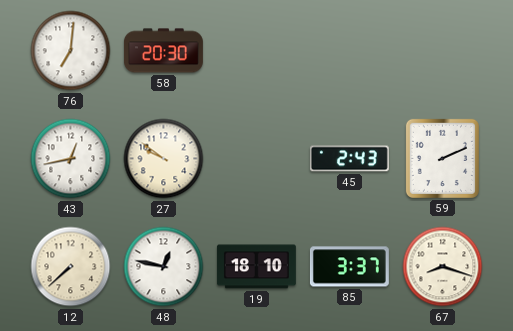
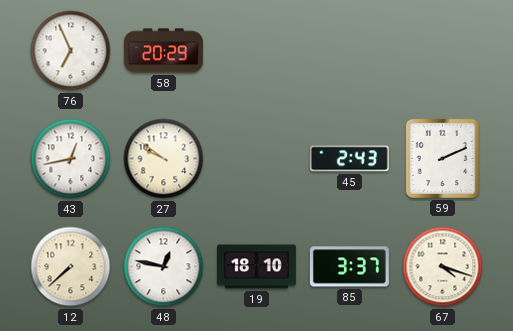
76: 7:01 -> 6:56
58: 20:30 -> 20:29
67: 8:18 -> 4:18
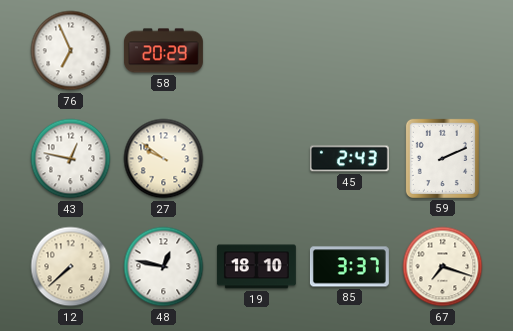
43: 12:43 -> 12:47
67: 4:18 -> 7:18
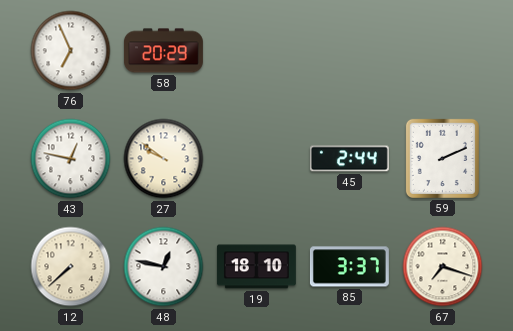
45: 2:43 -> 2:44
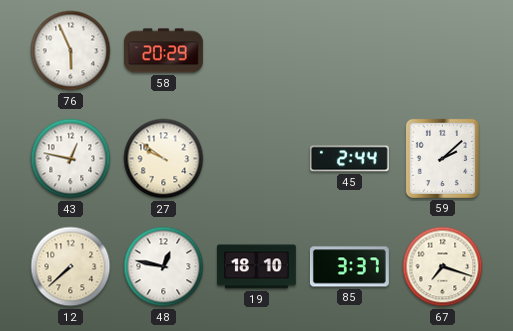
76: 6:56 -> 5:56
59: 2:11 -> 2:08
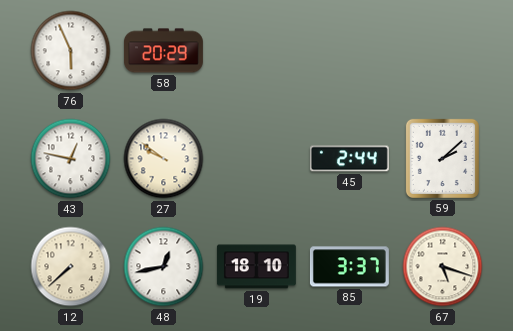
48: 12:47 -> 12:43
67: 7:18 -> 5:18
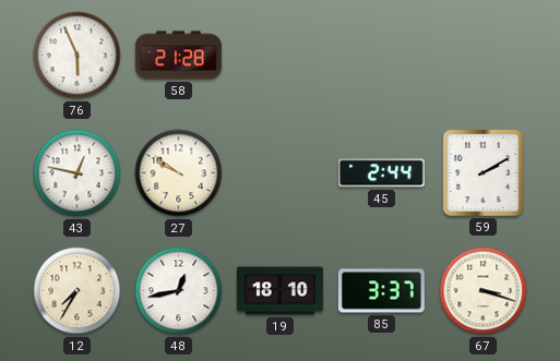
58: 20:29 -> 21:28
59: 2:08 -> 2:10
12: 7:38 -> 7:35
67: 5:18 -> 3:18
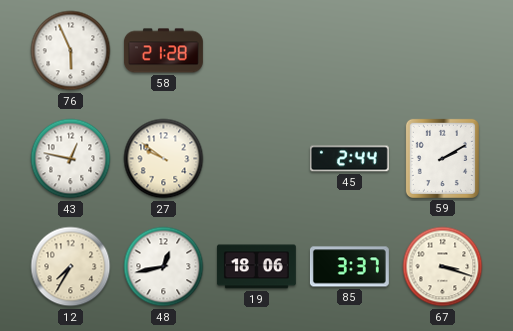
19: 18:10 -> 18:06
